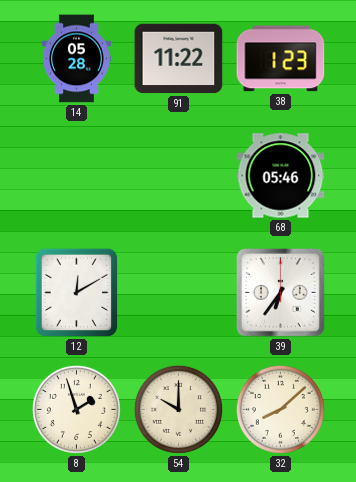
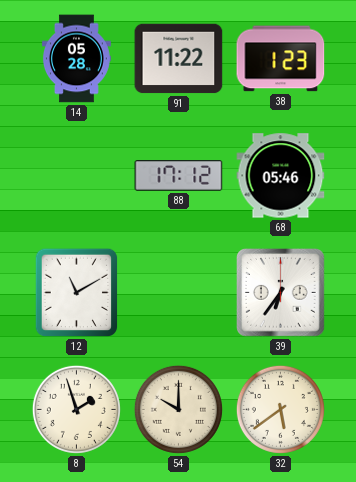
88: none -> 17:12
12: 12:10 -> 11:10
32: 8:08 -> 5:39
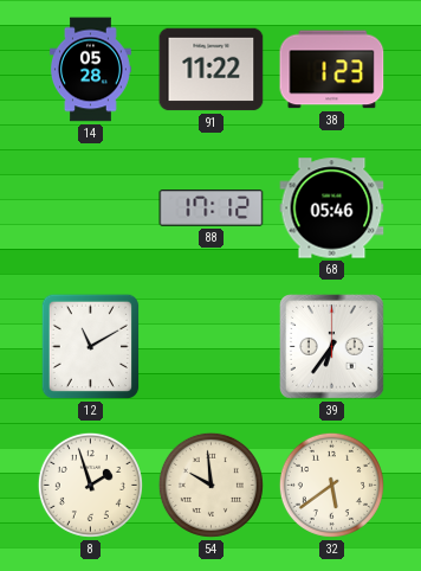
54: 10:00 -> 9:59
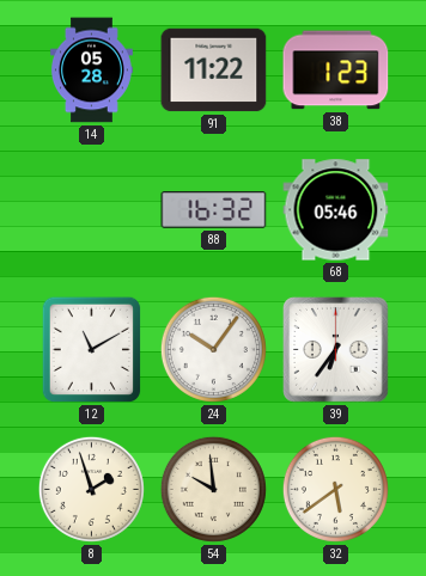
88: 17:12 -> 16:32
24: none -> 10:06
